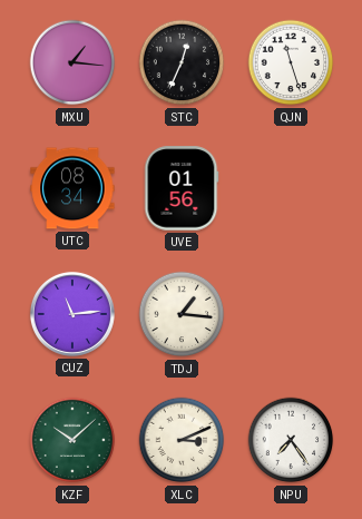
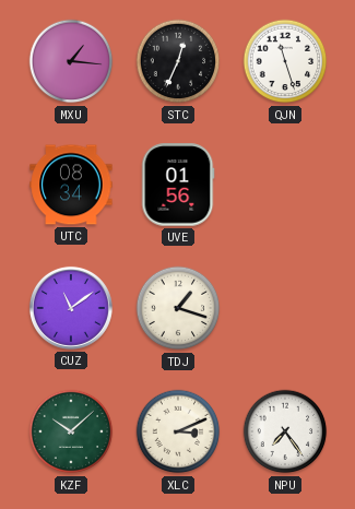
CUZ: 11:14 -> 11:09
TDJ: 1:16 -> 1:18
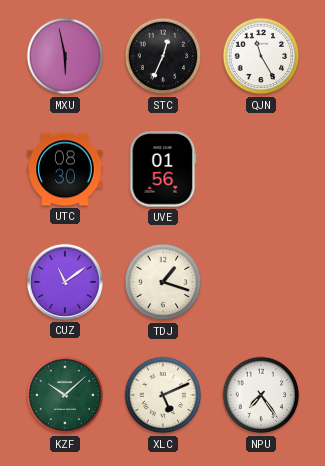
MXU: 1:16 -> 5:58
QJN: 11:27 -> 11:25
UTC: 08:34 -> 08:30
XLC: 3:11 -> 5:11
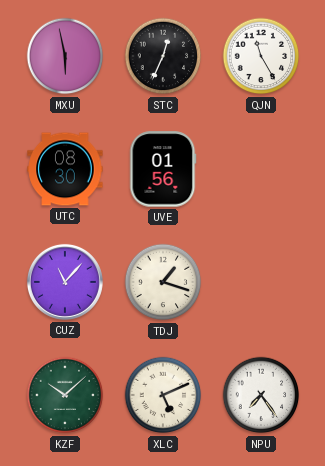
CUZ: 11:09 -> 11:07
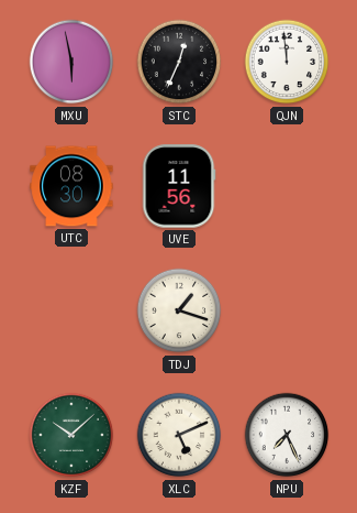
QJN: 11:25 -> 11:59
UVE: 01:56 -> 11:56
CUZ: 11:07 -> none
NPU: 7:24 -> 7:26
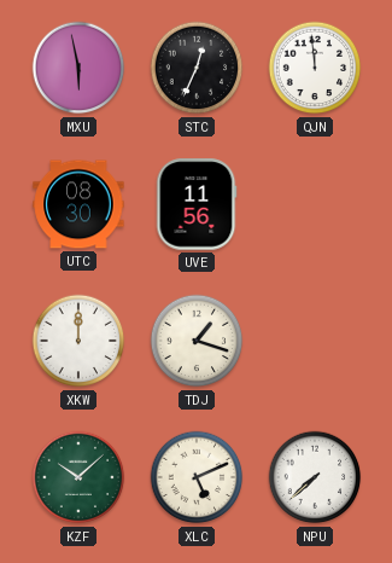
XKW: none -> 12:00
NPU: 7:26 -> 7:38
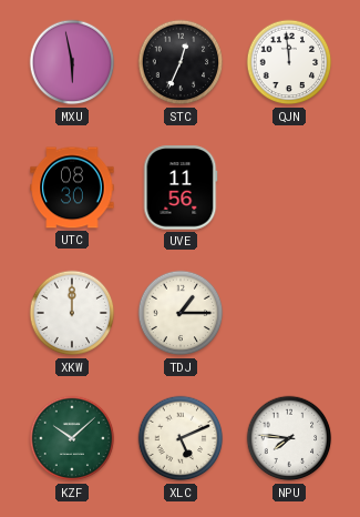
TDJ: 1:18 -> 1:15
NPU: 7:38 -> 7:46
